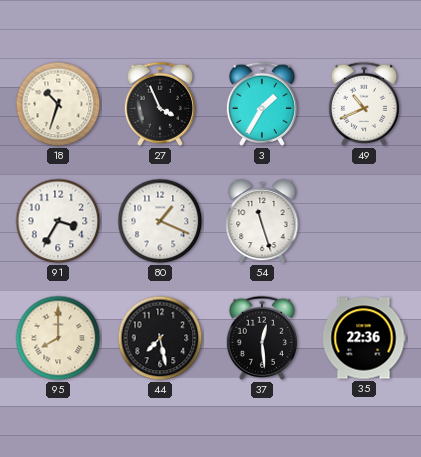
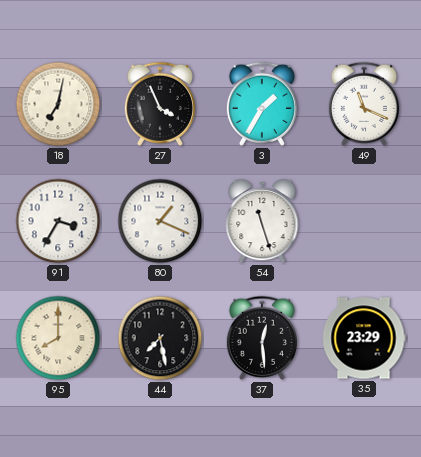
18: 10:33 -> 7:02
49: 10:41 -> 11:19
35: 22:36 -> 23:29
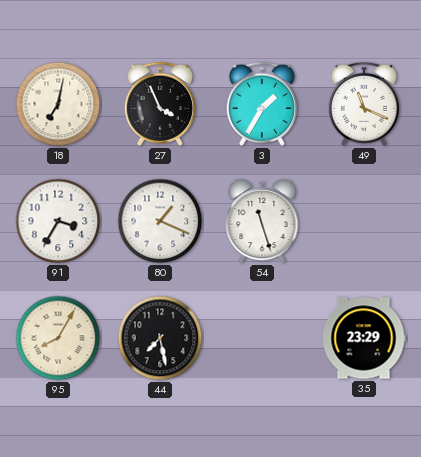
95: 8:00 -> 8:05
37: 12:29 -> none
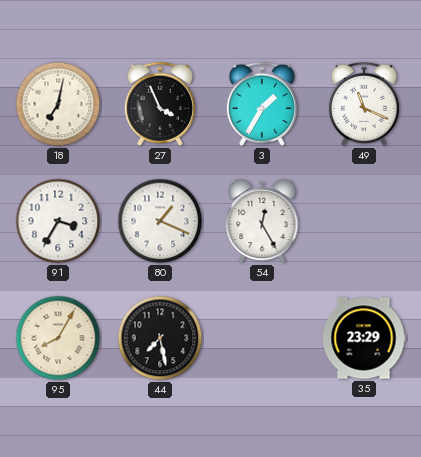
54: 11:27 -> 12:25
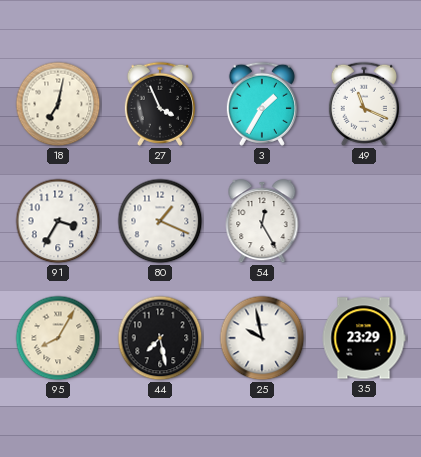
25: none -> 9:58
